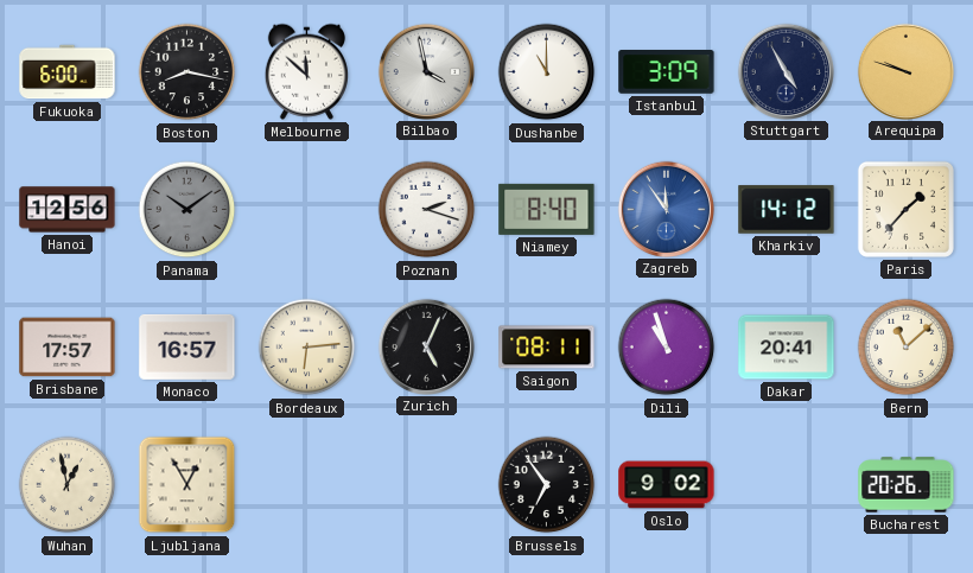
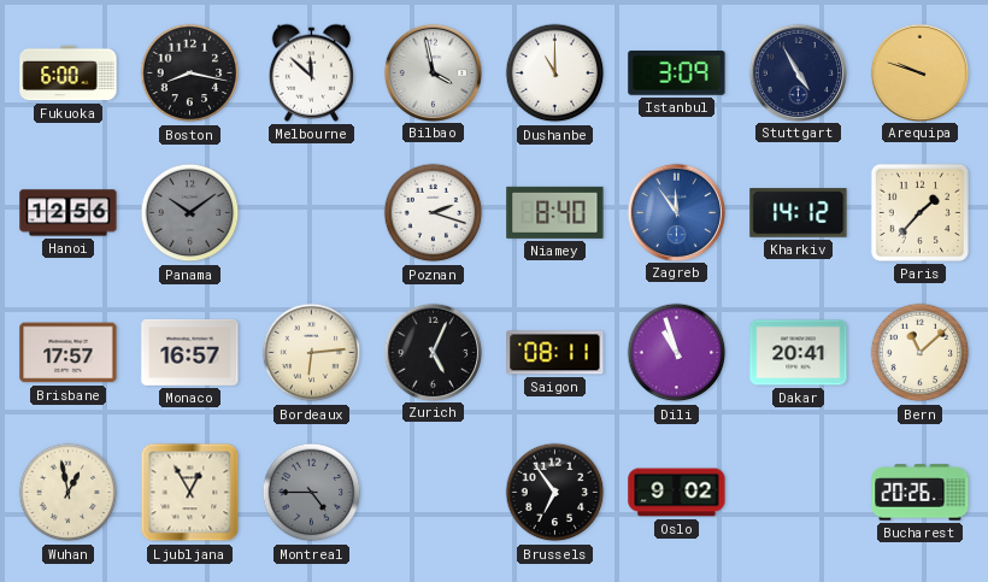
Montreal: none -> 4:45
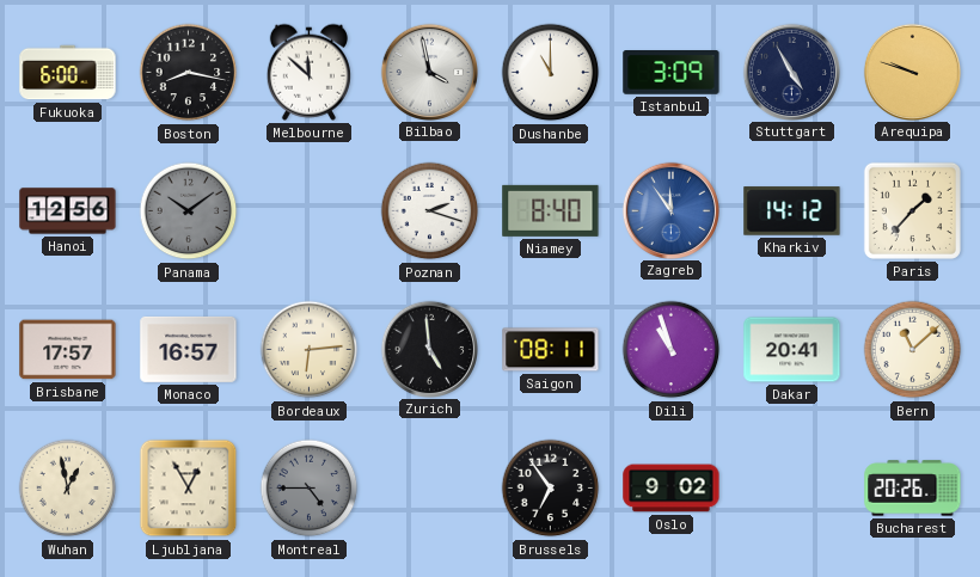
Zurich: 5:04 -> 4:59
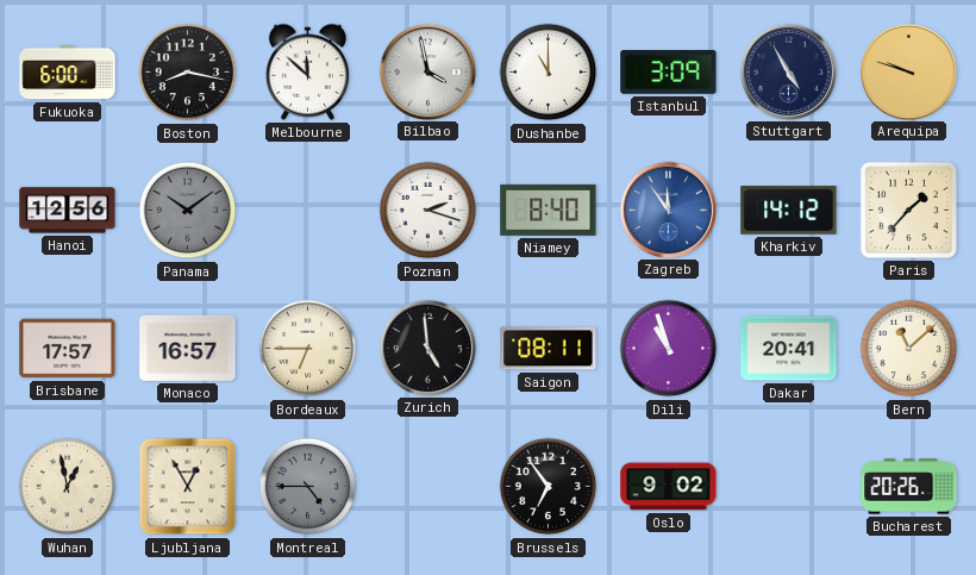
Bordeaux: 6:14 -> 6:45
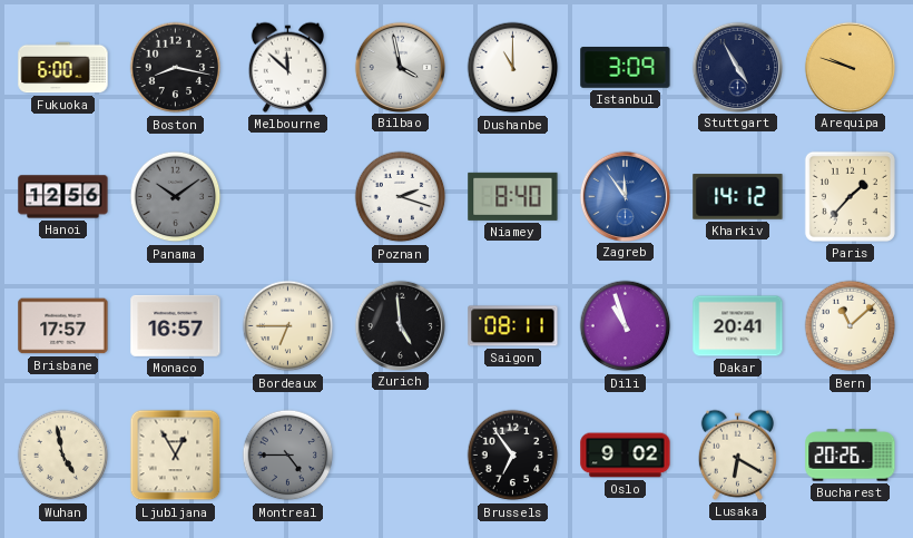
Wuhan: 12:58 -> 4:58
Lusaka: none -> 6:20
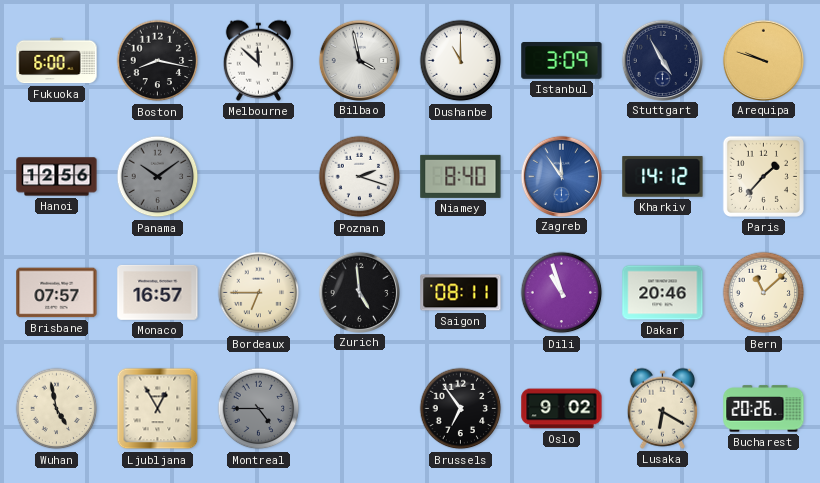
Brisbane: 17:57 -> 07:57
Dakar: 20:41 -> 20:46
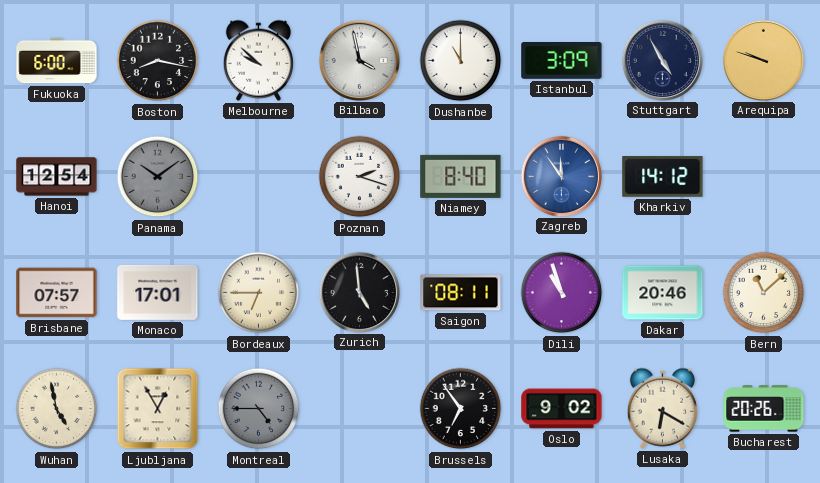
Melbourne: 11:52 -> 9:52
Hanoi: 12:56 -> 12:54
Paris: 1:37 -> none
Monaco: 16:57 -> 17:01
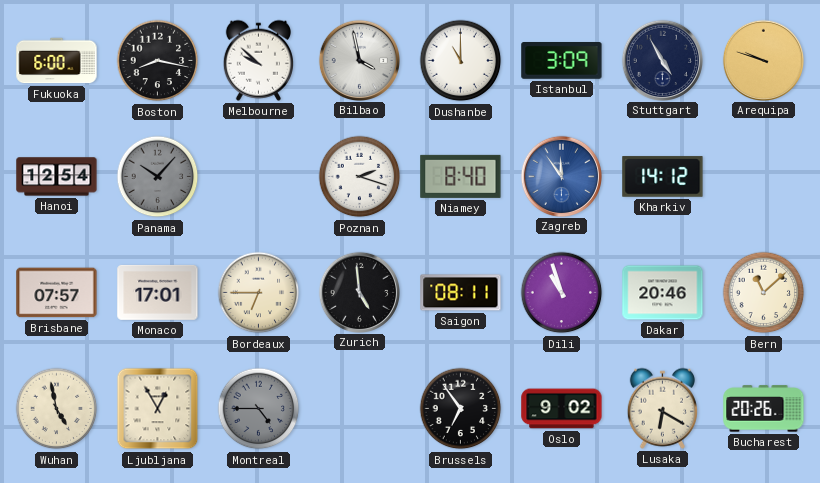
Panama: 10:09 -> 10:07
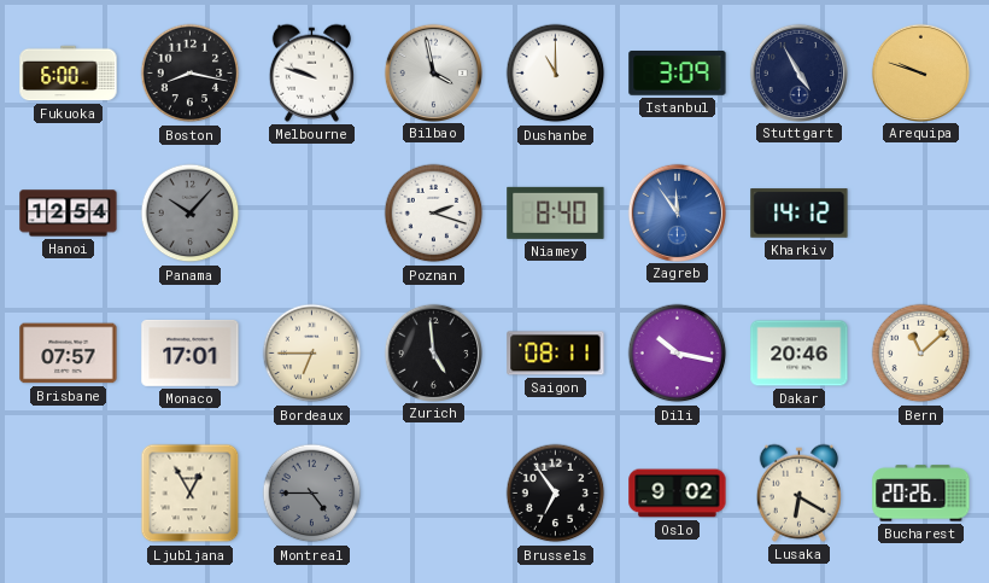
Melbourne: 9:52 -> 9:48
Dili: 10:57 -> 10:17
Wuhan: 4:58 -> none
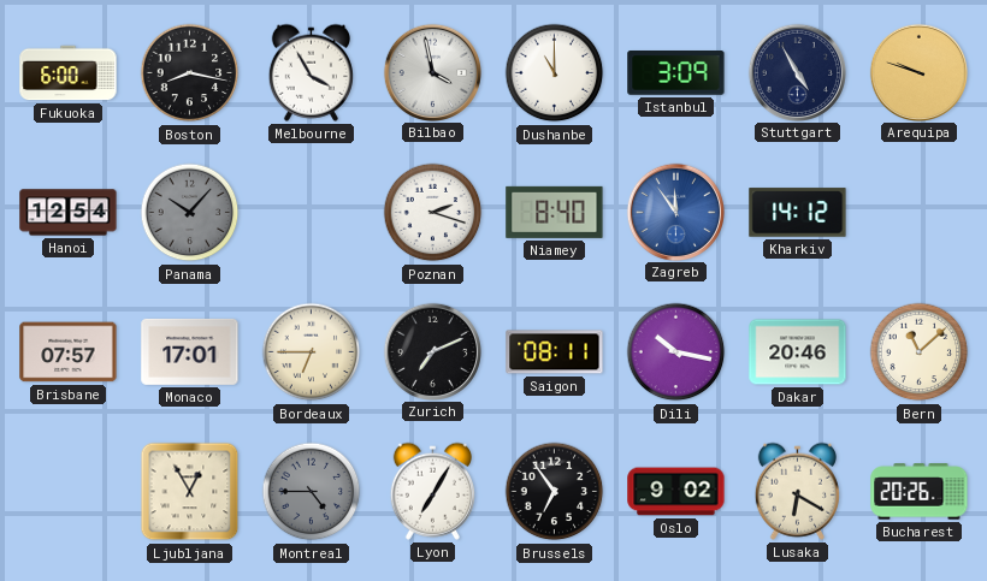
Melbourne: 9:48 -> 3:55
Zurich: 4:59 -> 7:11
Lyon: none -> 7:05
